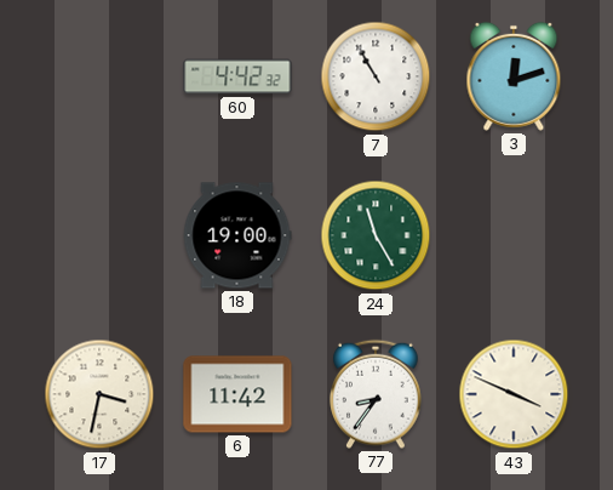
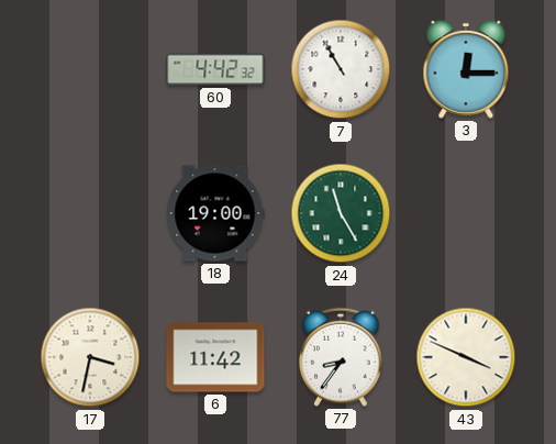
3: 12:12 -> 12:15
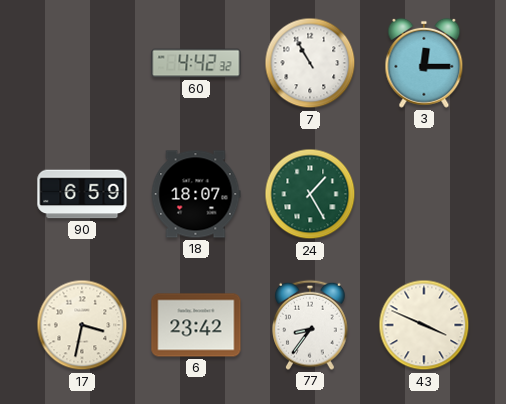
90: none -> 6:59
18: 19:00 -> 18:07
24: 11:25 -> 1:25
6: 11:42 -> 23:42
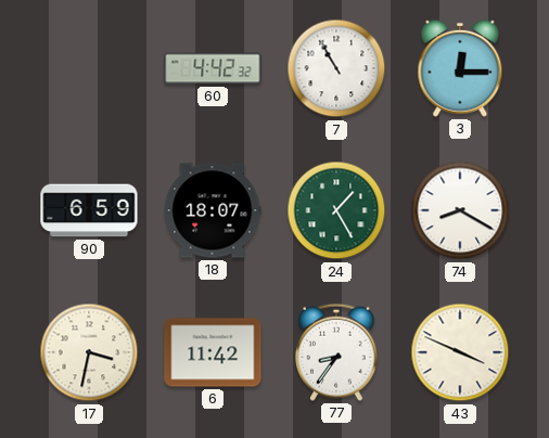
74: none -> 8:20
6: 23:42 -> 11:42
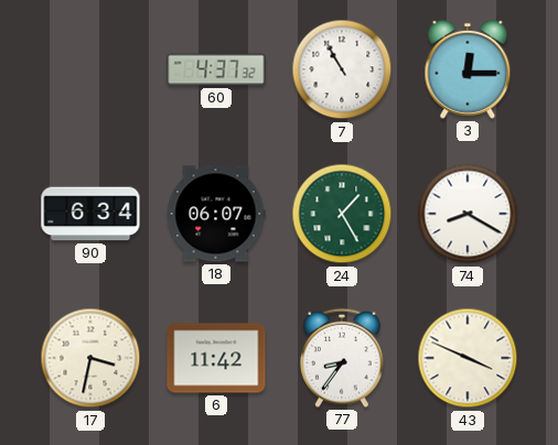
60: 4:42 -> 4:37
90: 6:59 -> 6:34
18: 18:07 -> 06:07
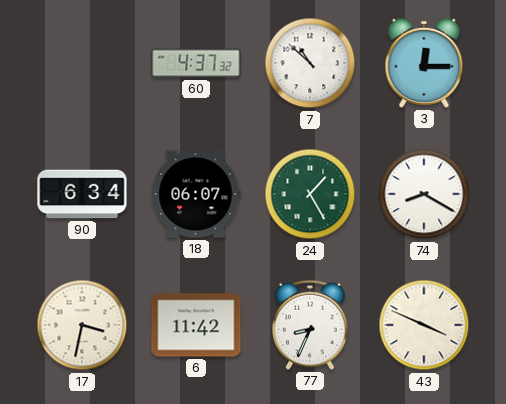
7: 10:55 -> 10:52
77: 8:36 -> 8:34
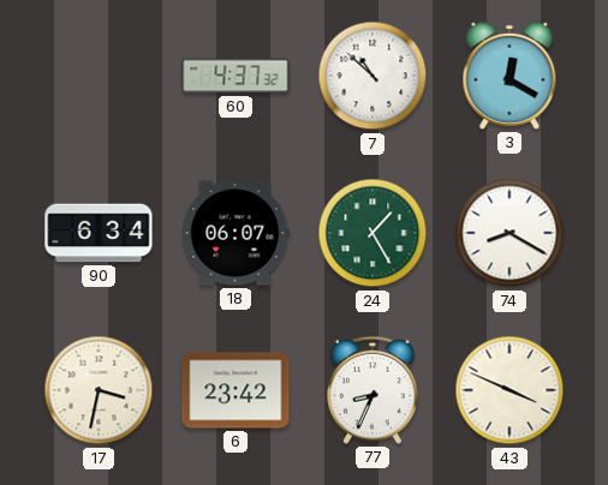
3: 12:15 -> 12:20
6: 11:42 -> 23:42
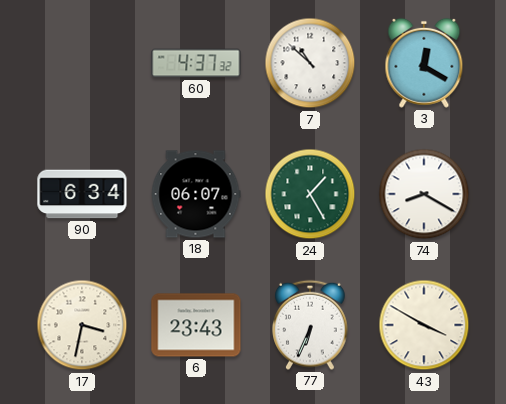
6: 23:42 -> 23:43
77: 8:34 -> 6:34
43: 3:49 -> 3:50
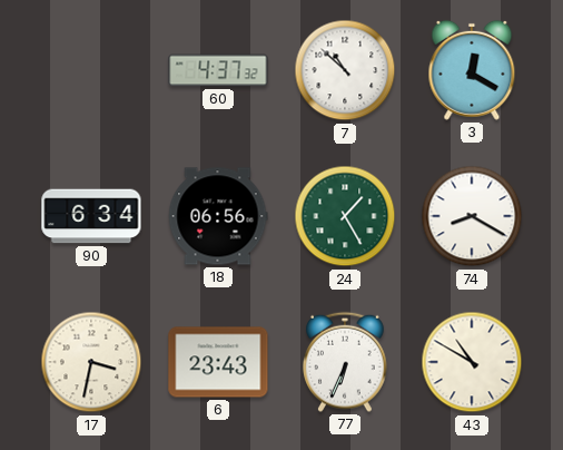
18: 06:07 -> 06:56
43: 3:50 -> 10:50
